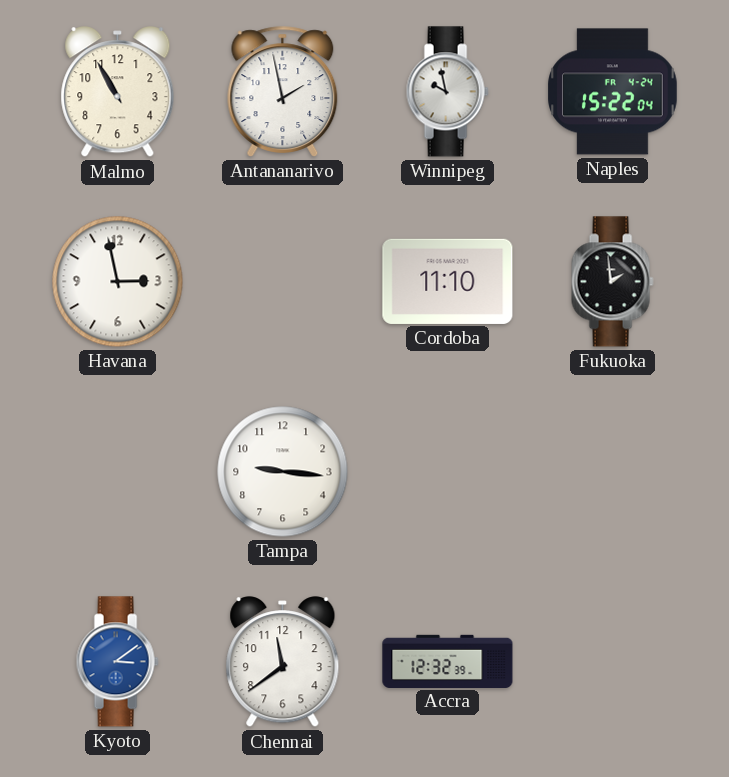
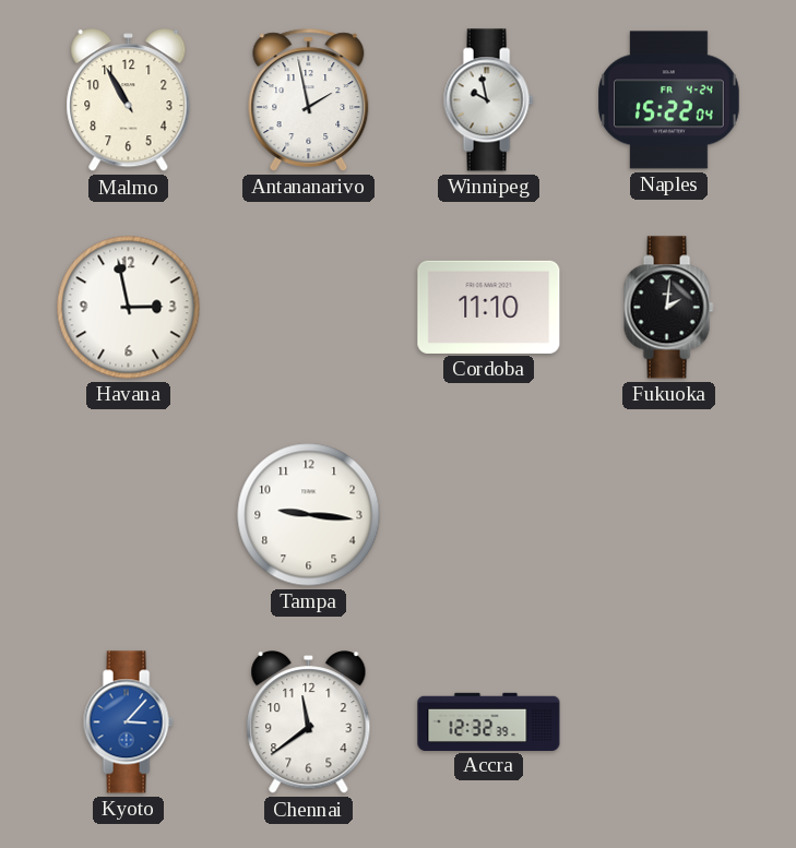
Fukuoka: 1:59 -> 2:01
Kyoto: 3:09 -> 3:07
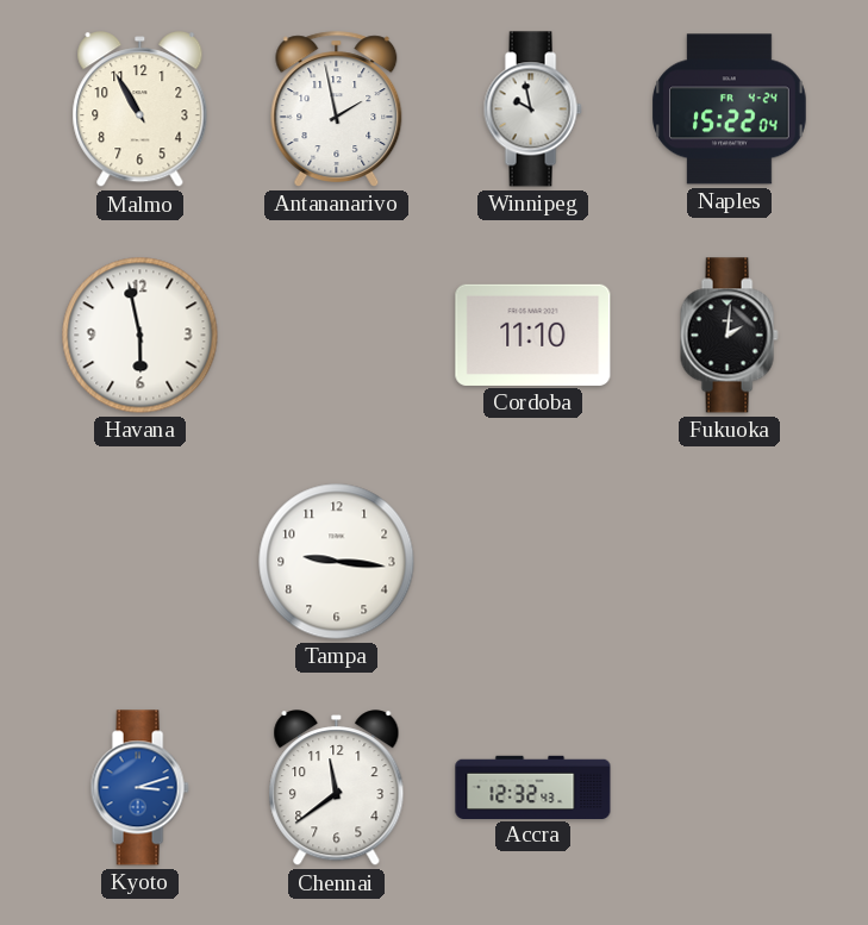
Havana: 2:58 -> 5:58
Kyoto: 3:07 -> 3:12
Accra: 12:32:39 -> 12:32:43
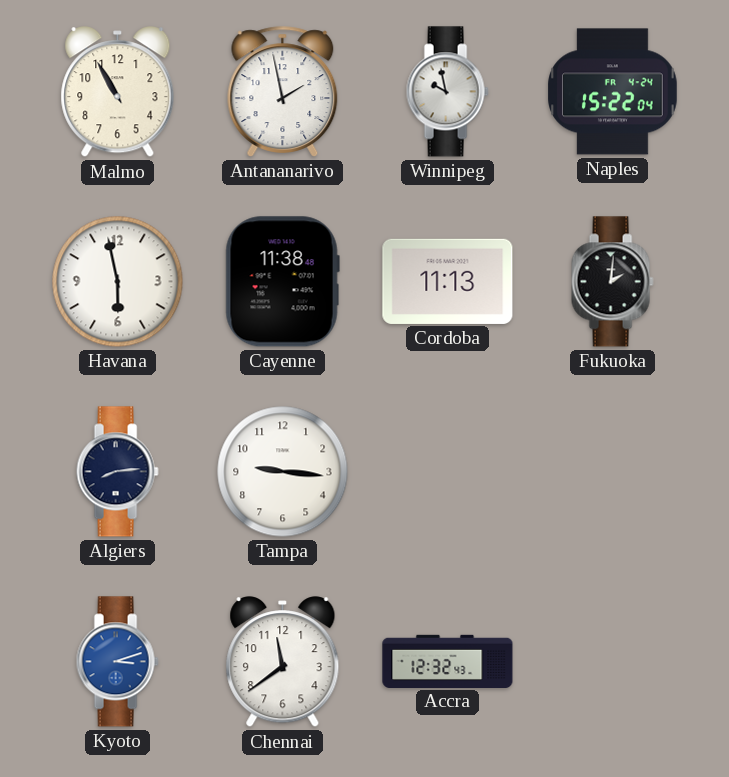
Cayenne: none -> 11:38
Cordoba: 11:10 -> 11:13
Algiers: none -> 8:14
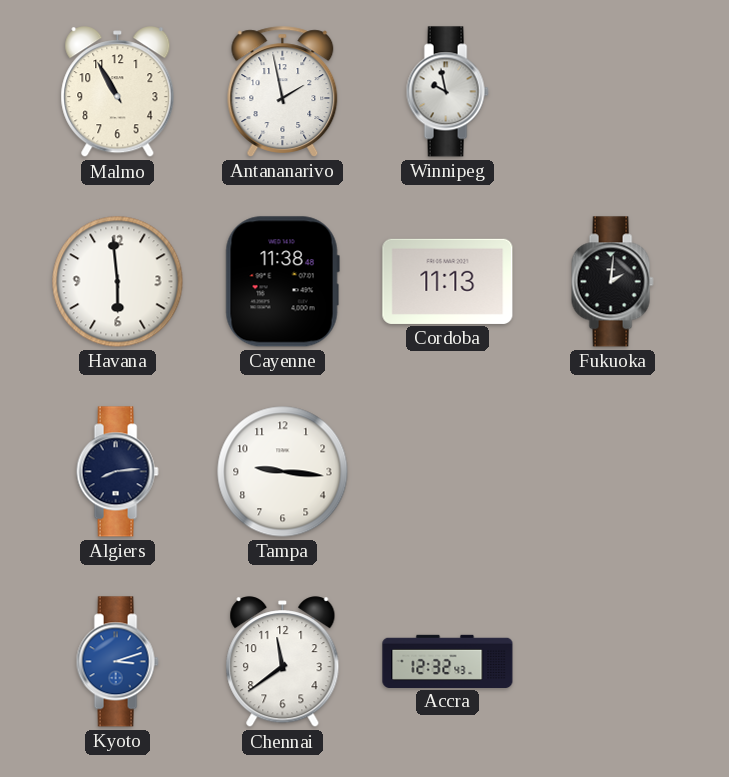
Naples: 15:22 -> none
Havana: 5:58 -> 5:59
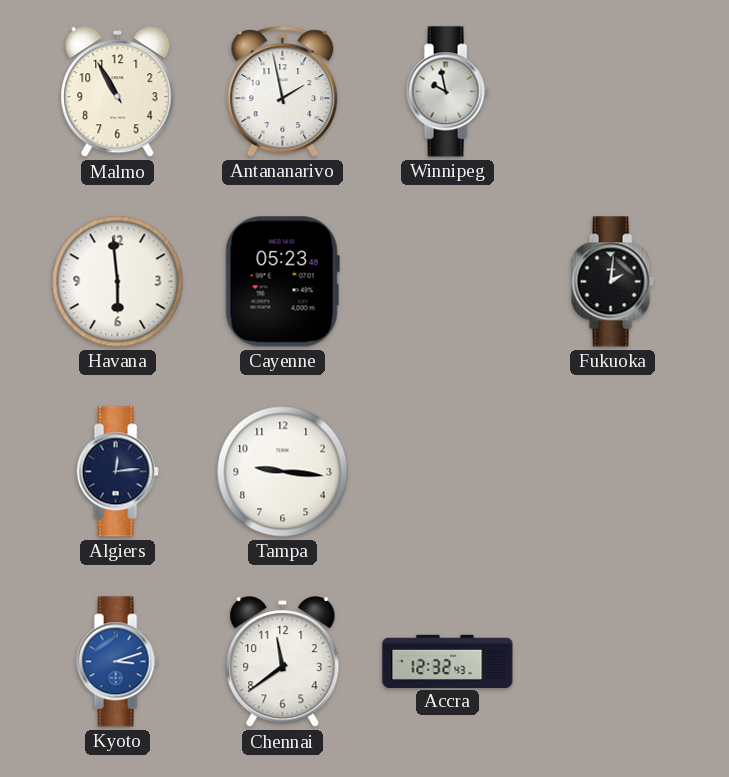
Cayenne: 11:38 -> 05:23
Cordoba: 11:13 -> none
Algiers: 8:14 -> 12:14
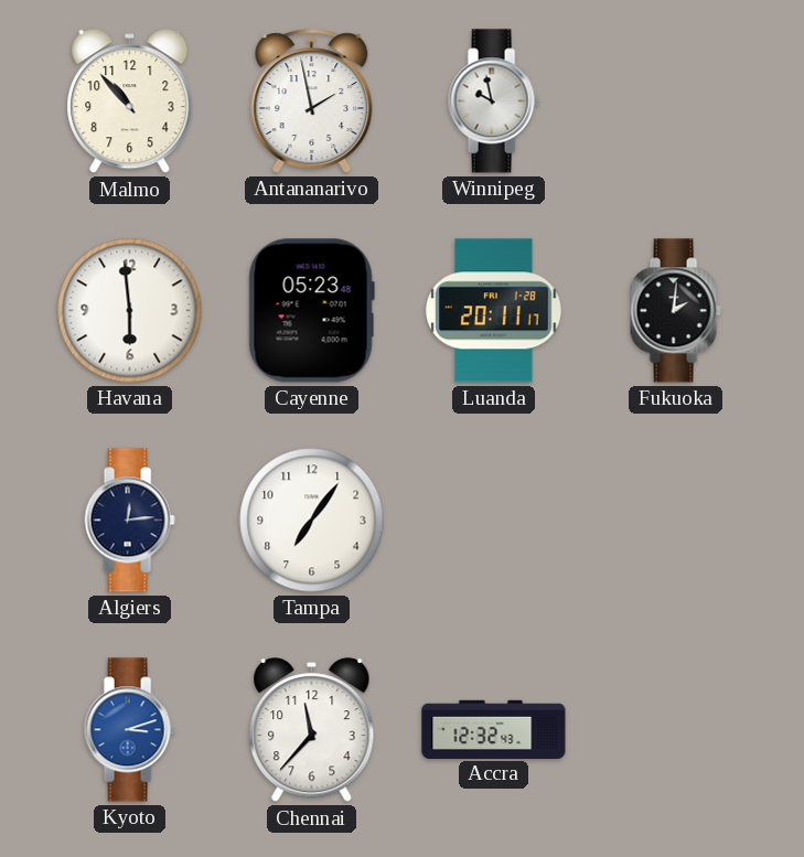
Malmo: 10:55 -> 10:53
Luanda: none -> 20:11
Tampa: 9:16 -> 7:06
Chennai: 11:39 -> 11:37
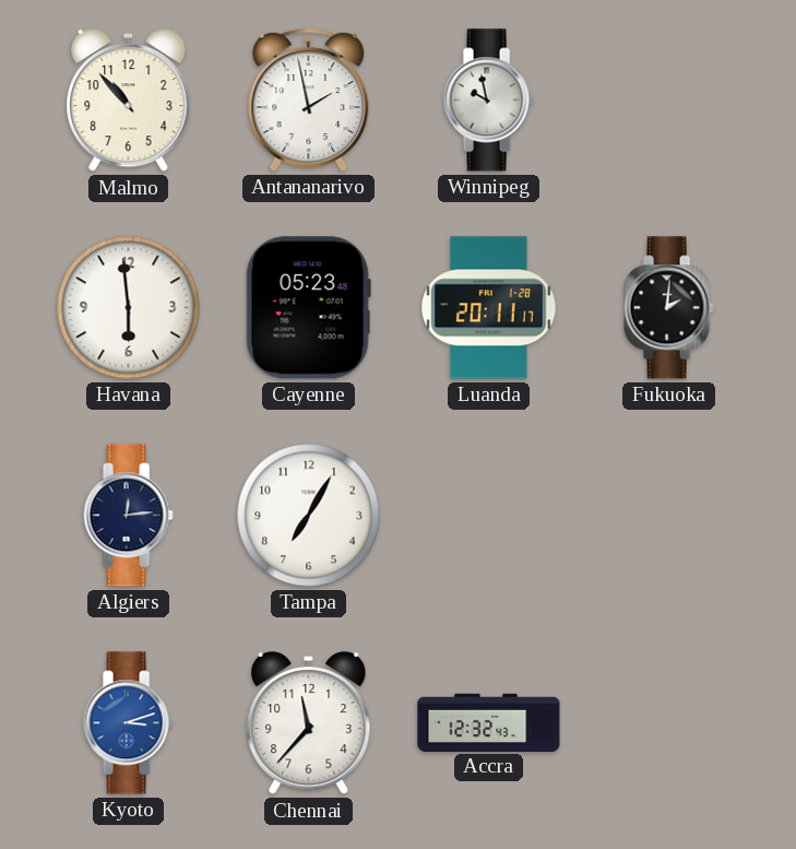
Tampa: 7:06 -> 7:05
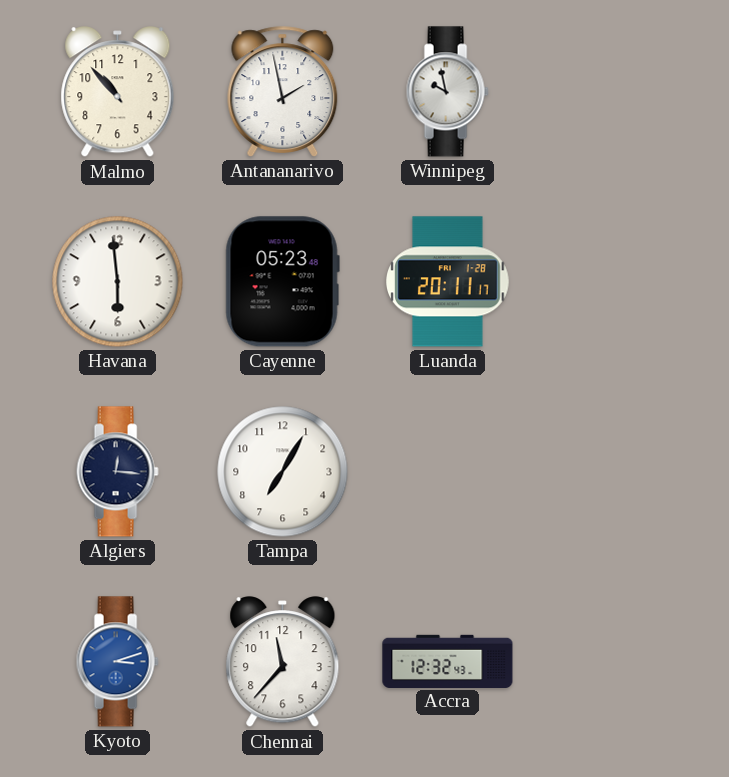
Fukuoka: 2:01 -> none
Algiers: 12:14 -> 12:16
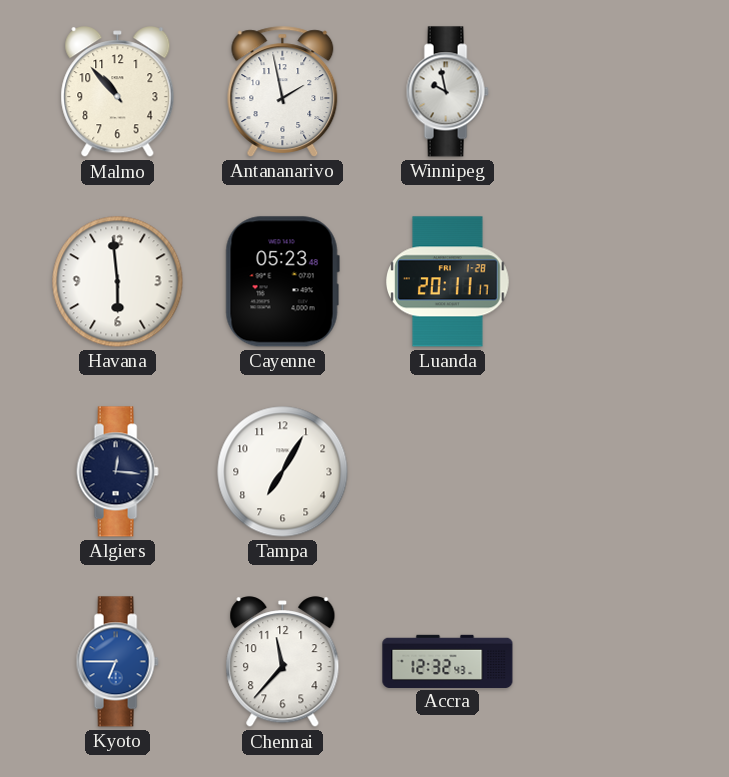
Kyoto: 3:12 -> 6:45
